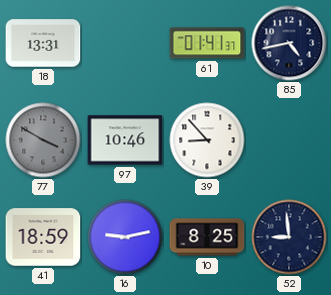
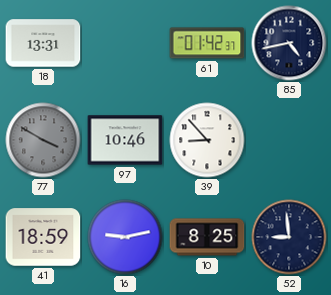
61: 01:41 -> 01:42
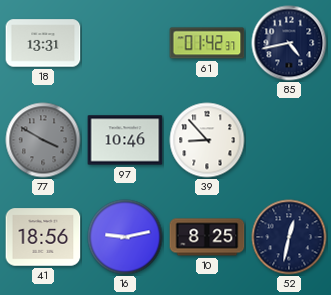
41: 18:59 -> 18:56
52: 8:59 -> 12:32
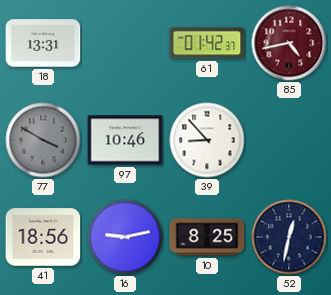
85 dial: navy -> burgundy
